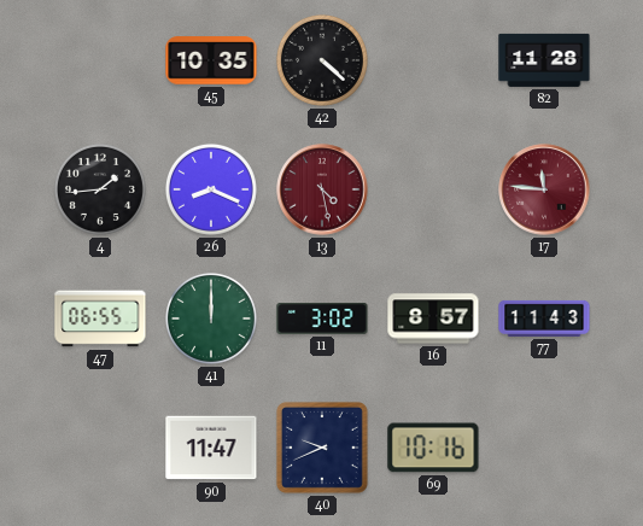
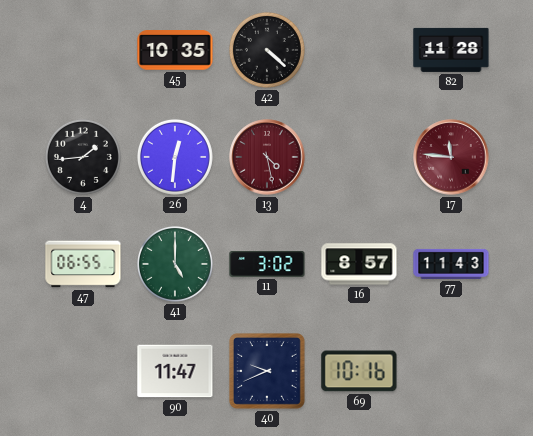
26: 8:19 -> 12:31
41: 12:00 -> 5:00
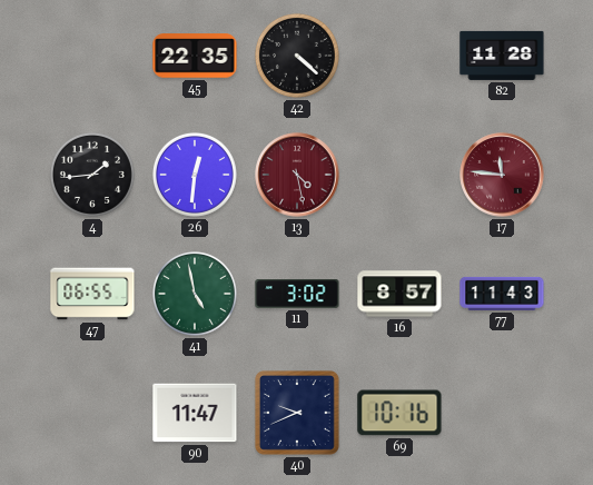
45: 10:35 -> 22:35
41: 5:00 -> 4:58
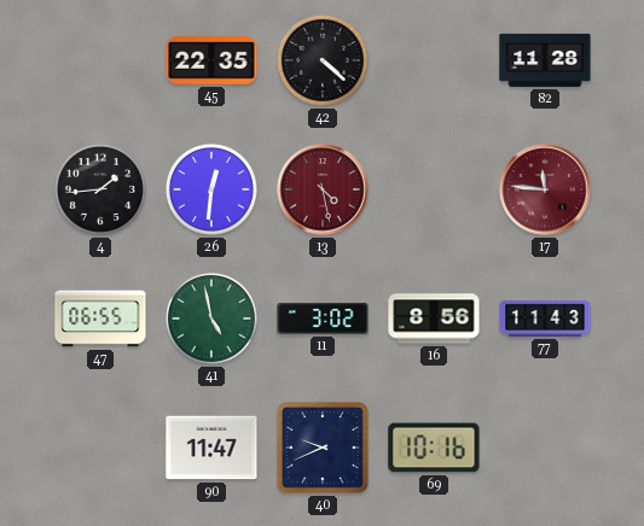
16: 8:57 -> 8:56
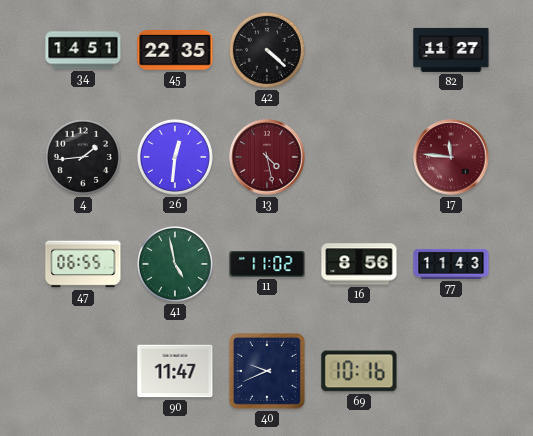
34: none -> 14:51
82: 11:28 -> 11:27
11: 3:02 -> 11:02
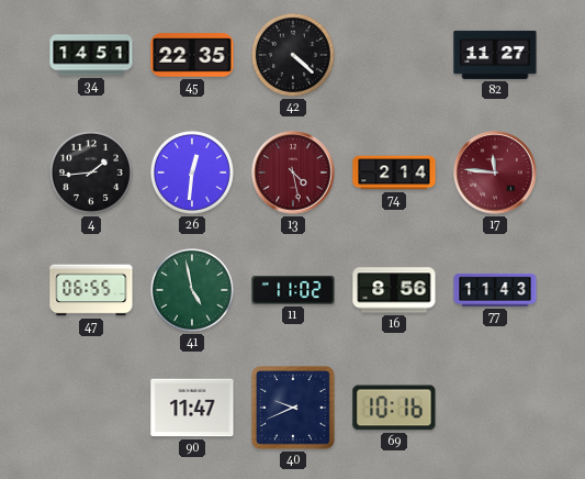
74: none -> 2:14
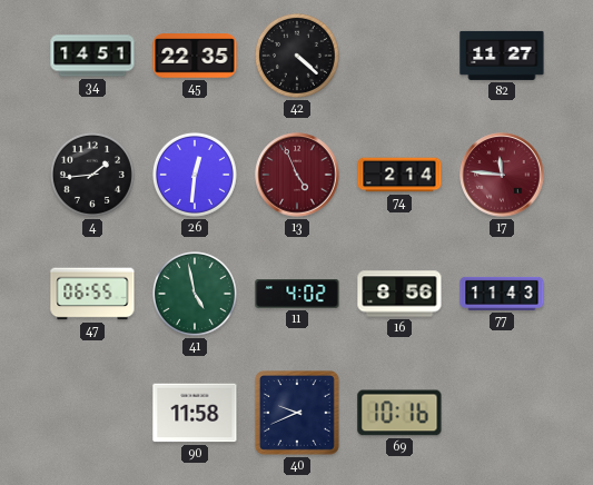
13: 4:28 -> 4:56
11: 11:02 -> 4:02
90: 11:47 -> 11:58
